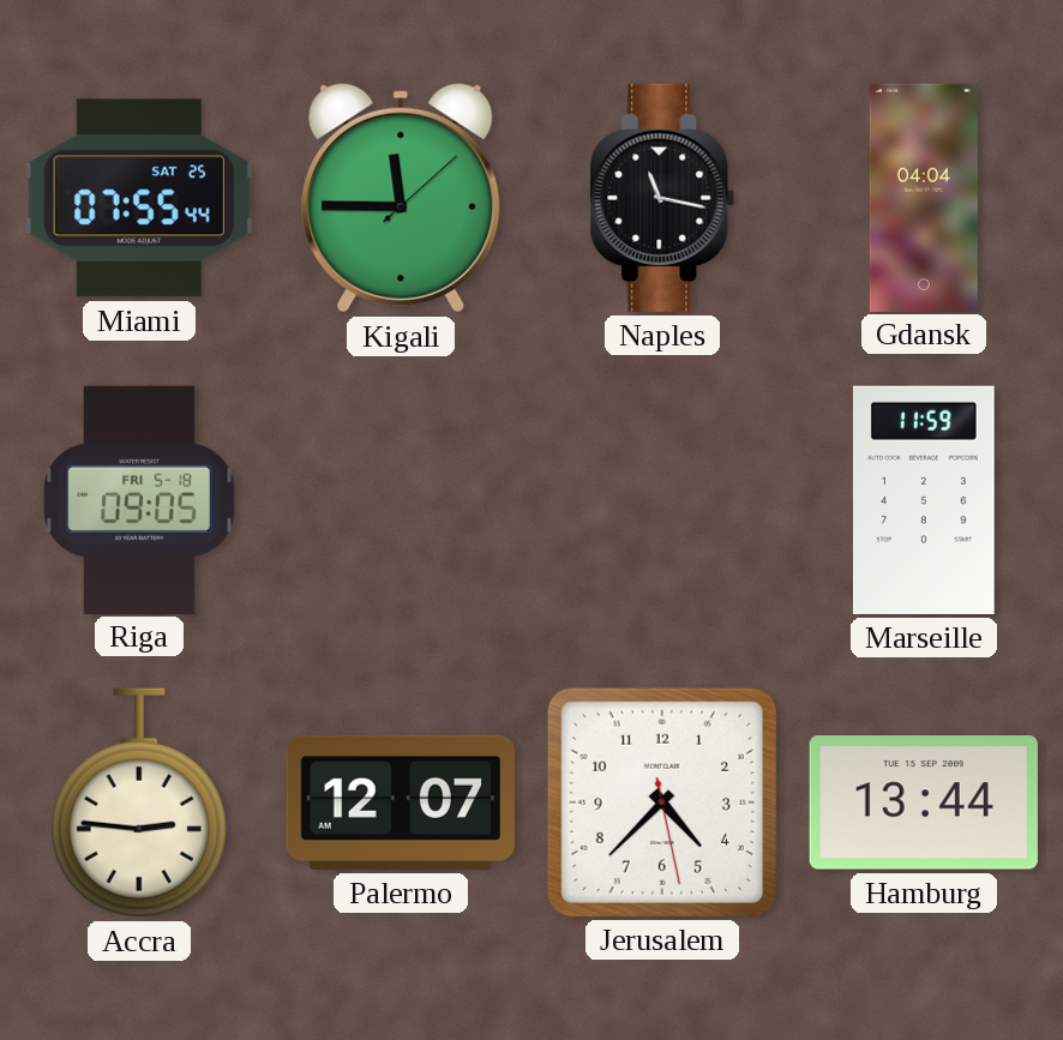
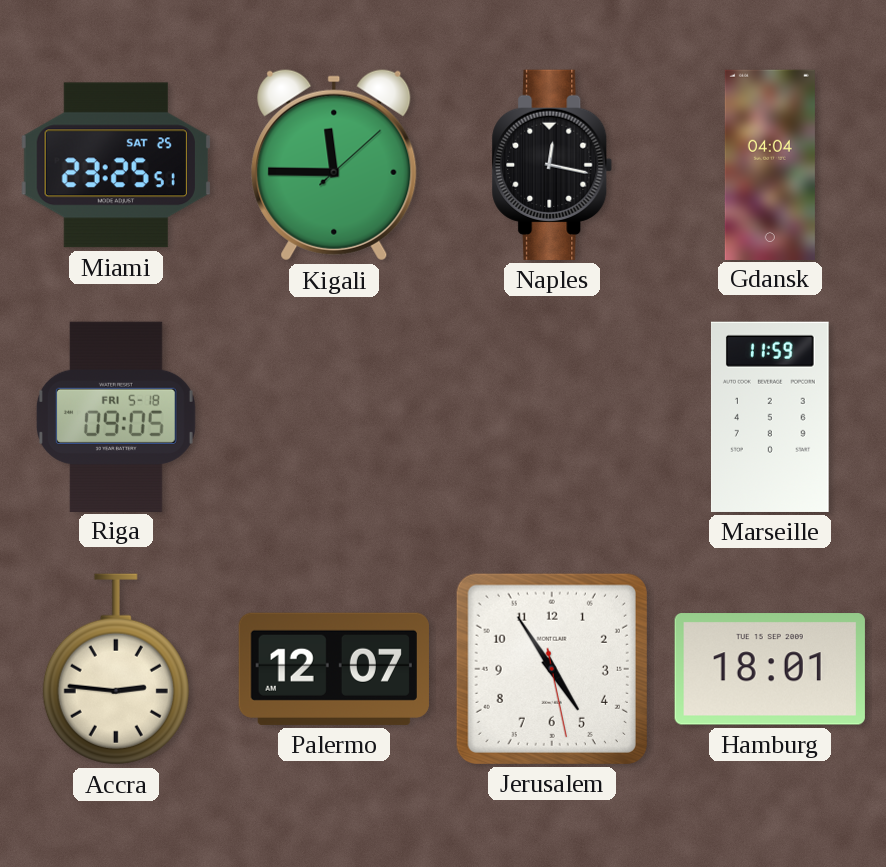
Miami: 07:55 -> 23:25
Naples: 11:17 -> 12:17
Jerusalem: 4:37 -> 4:54
Hamburg: 13:44 -> 18:01
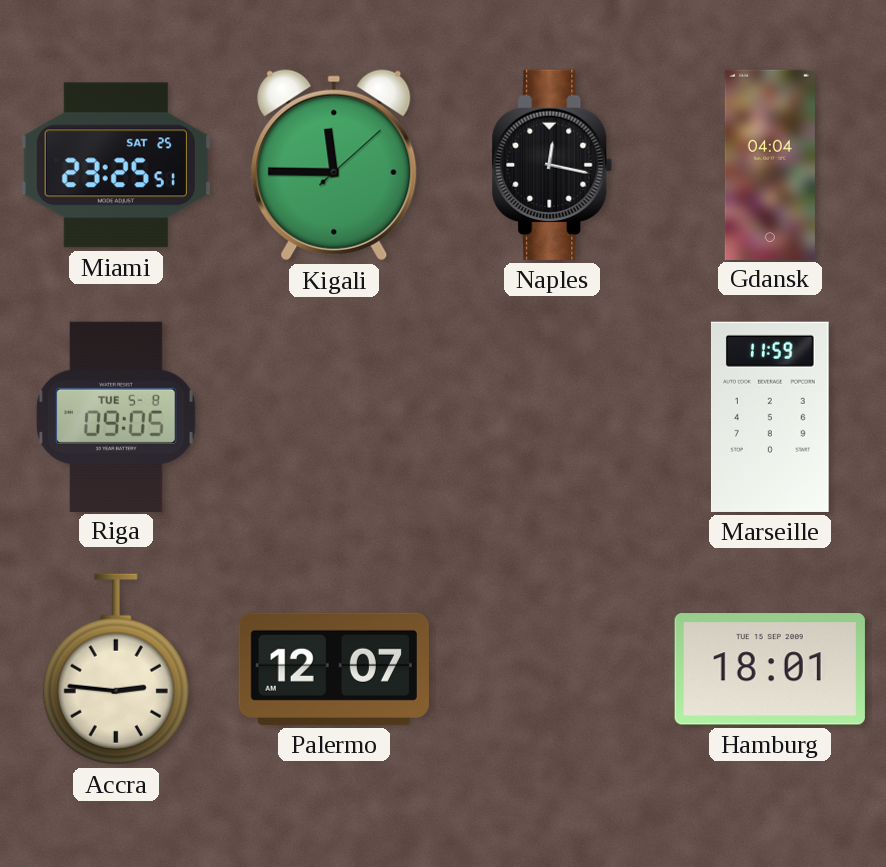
Riga date: FRI 5-18 -> TUE 5-8
Jerusalem: 4:54 -> none
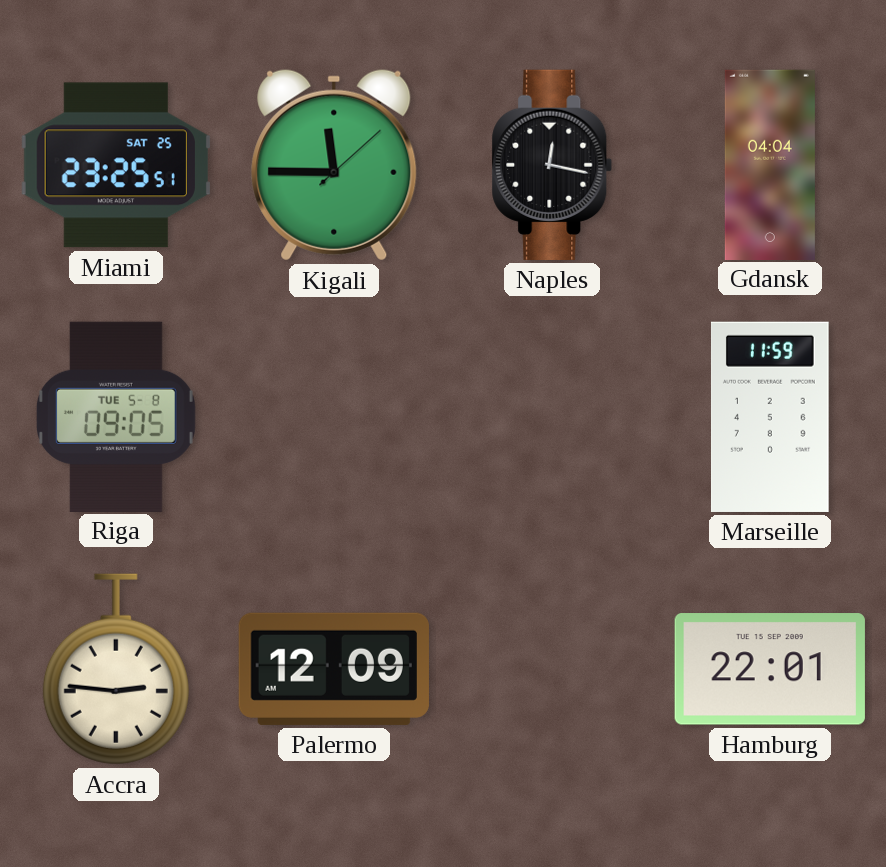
Palermo: 12:07 -> 12:09
Hamburg: 18:01 -> 22:01
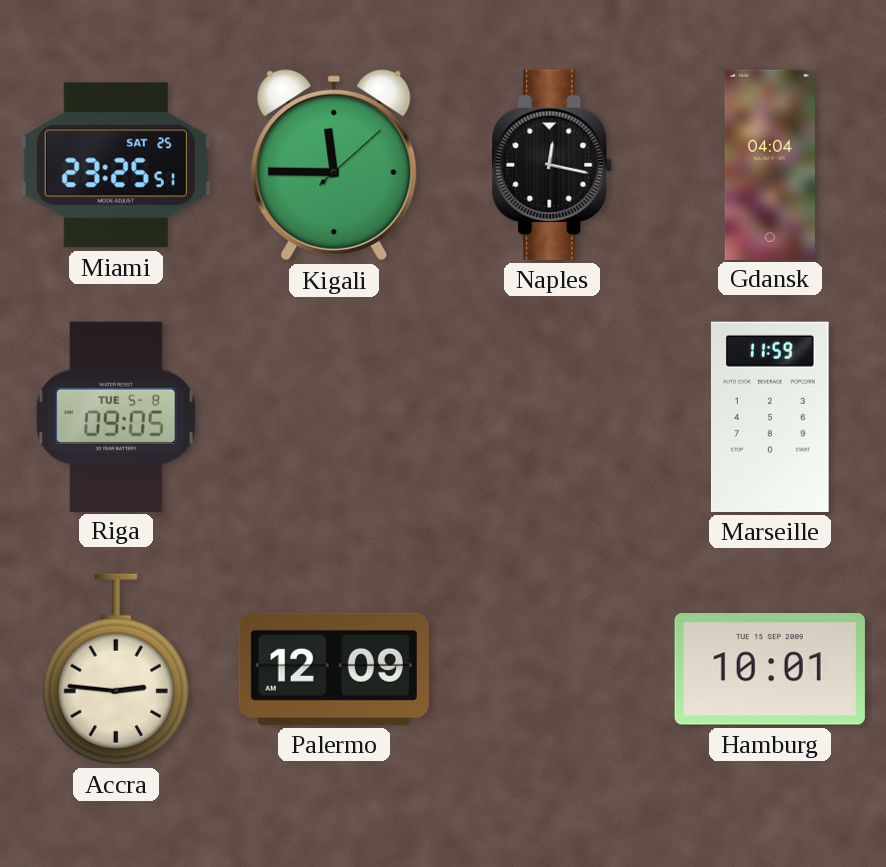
Hamburg: 22:01 -> 10:01
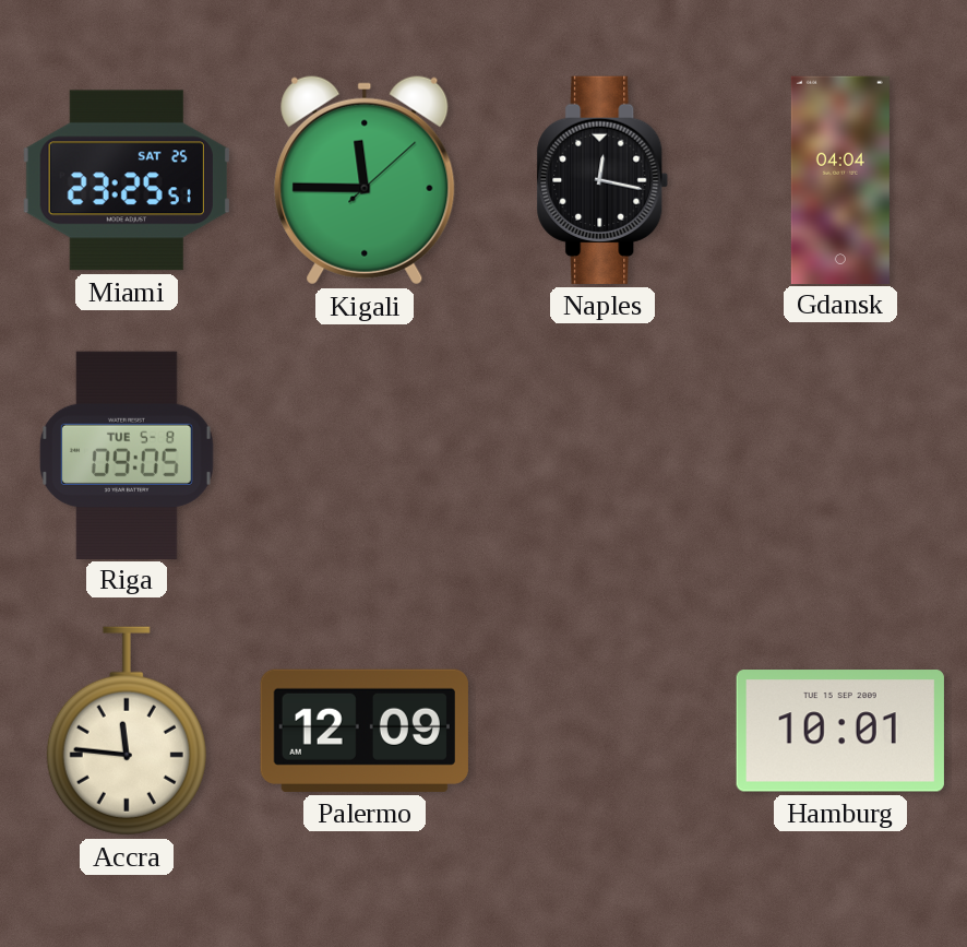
Marseille: 11:59 -> none
Accra: 2:46 -> 11:46
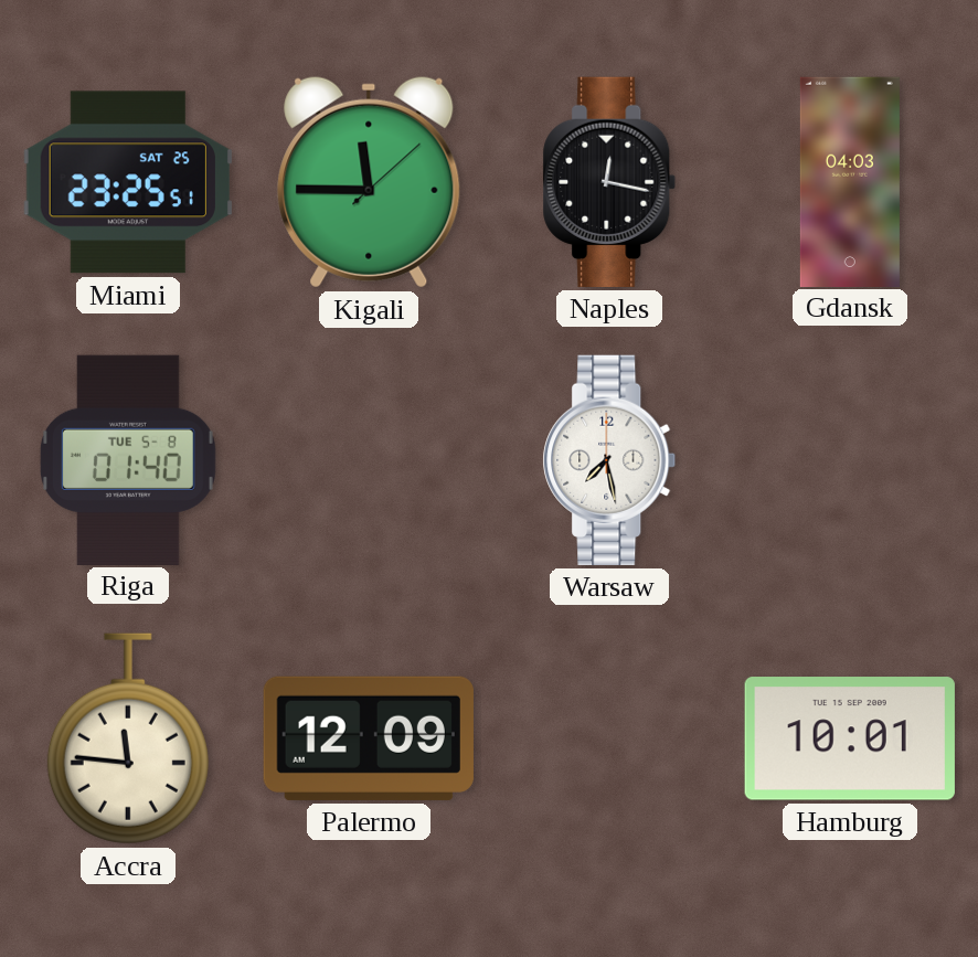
Gdansk: 04:04 -> 04:03
Riga: 09:05 -> 01:40
Warsaw: none -> 7:28
